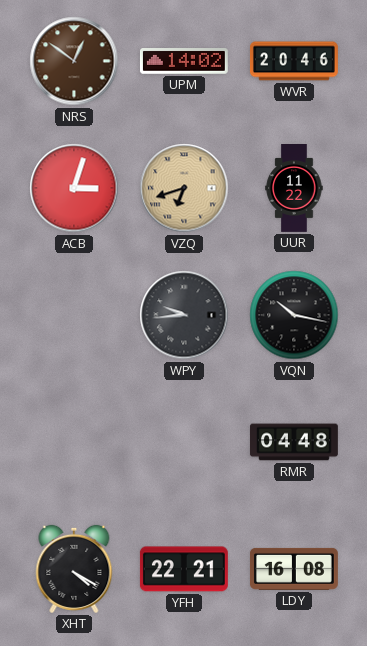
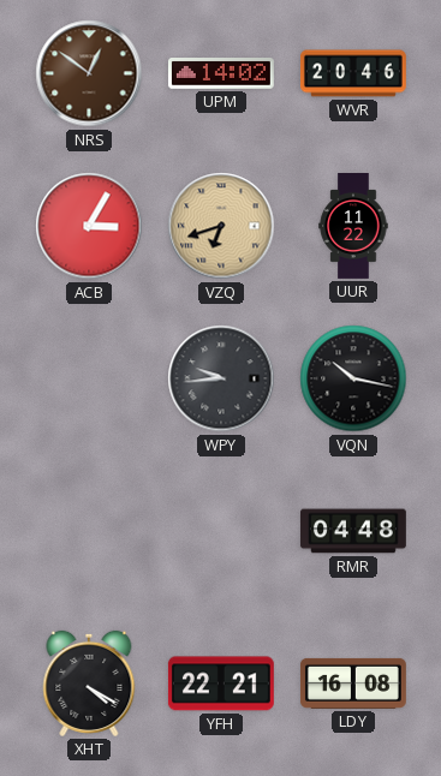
ACB: 3:03 -> 3:05
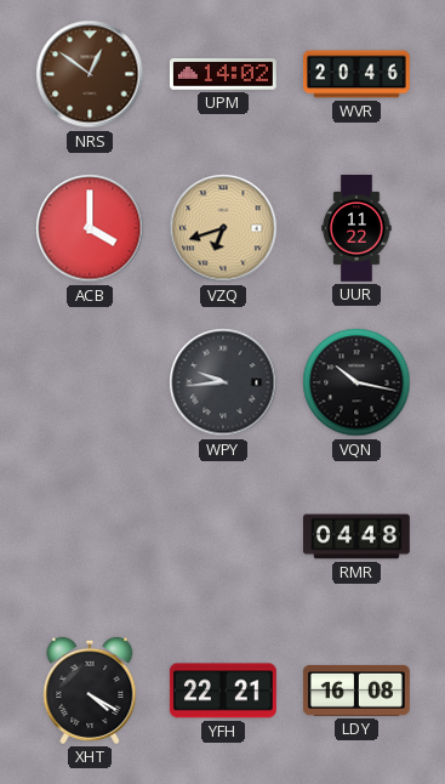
ACB: 3:05 -> 4:00
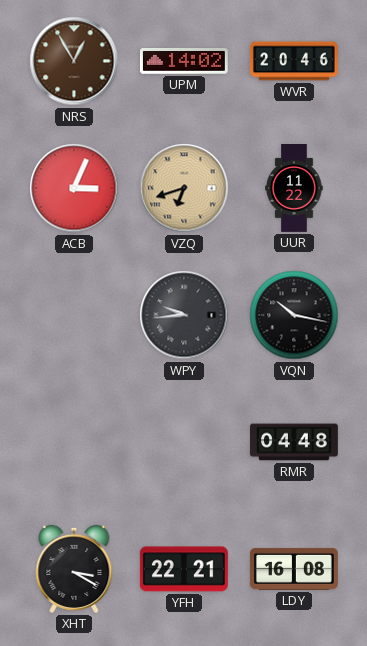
NRS: 12:51 -> 12:55
ACB: 4:00 -> 3:04
XHT: 4:20 -> 3:20
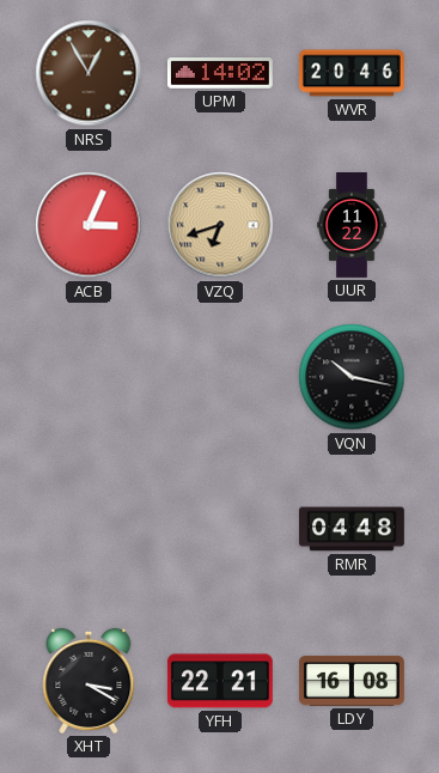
WPY: 9:44 -> none
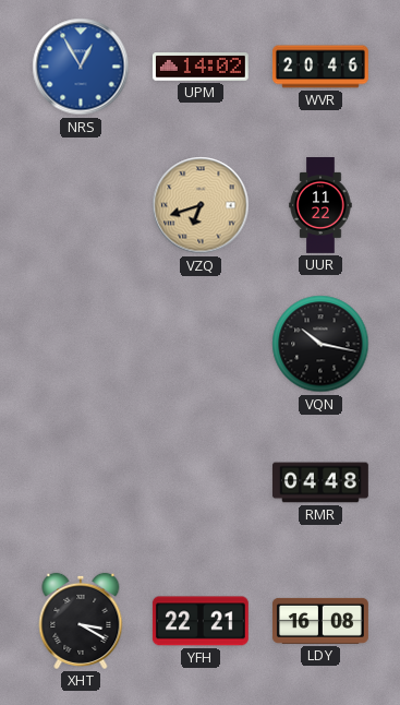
NRS dial: brown -> blue
ACB: 3:04 -> none
